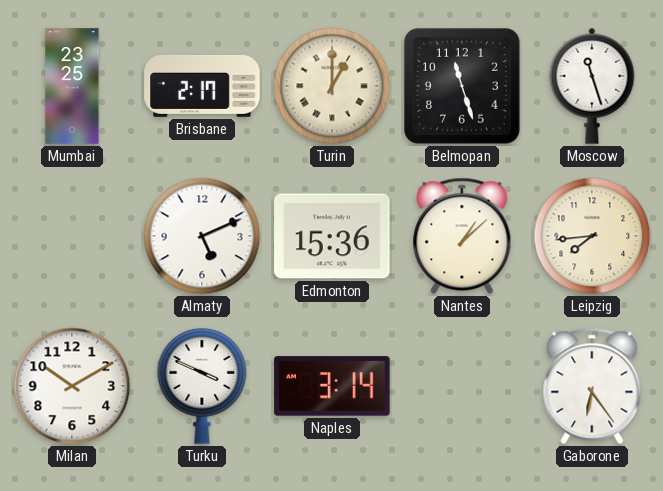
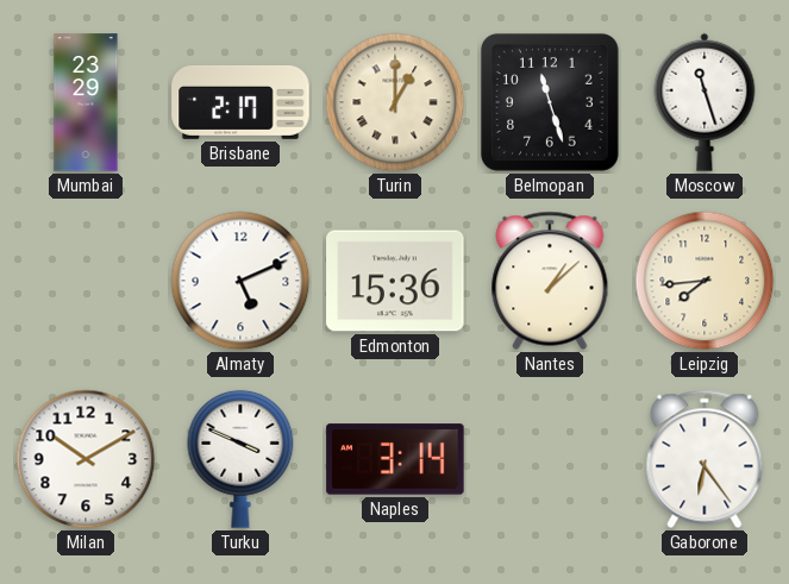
Mumbai: 23:25 -> 23:29
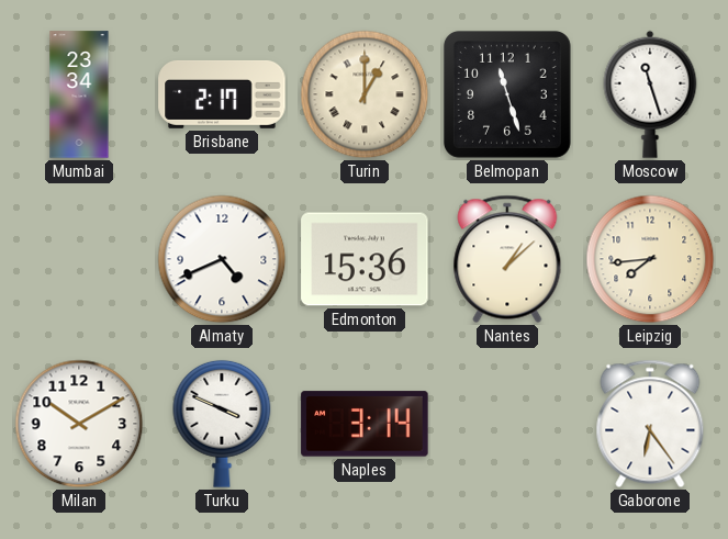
Mumbai: 23:29 -> 23:34
Almaty: 5:11 -> 4:41
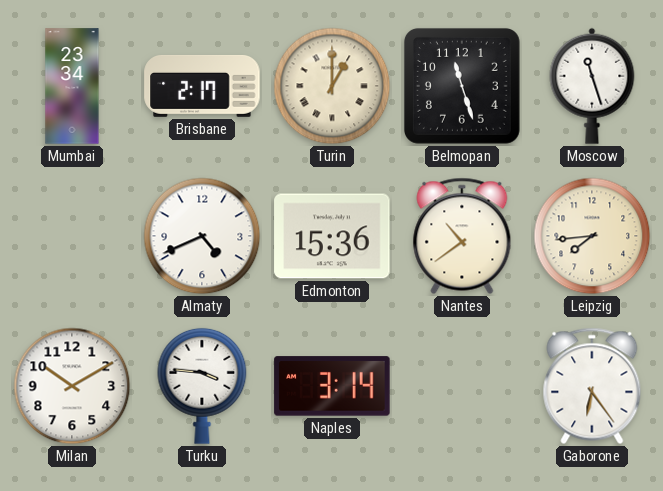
Nantes: 1:08 -> 10:39
Turku: 3:49 -> 3:46
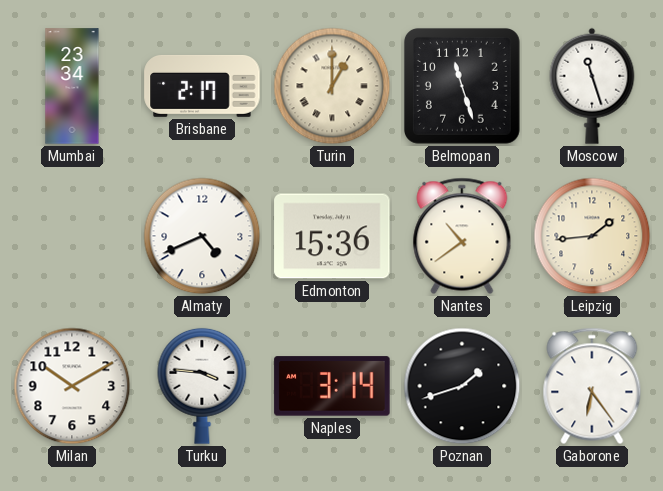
Leipzig: 7:44 -> 1:44
Poznan: none -> 1:42
